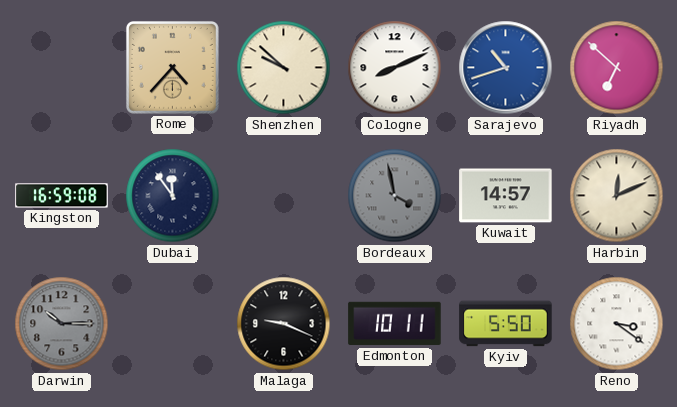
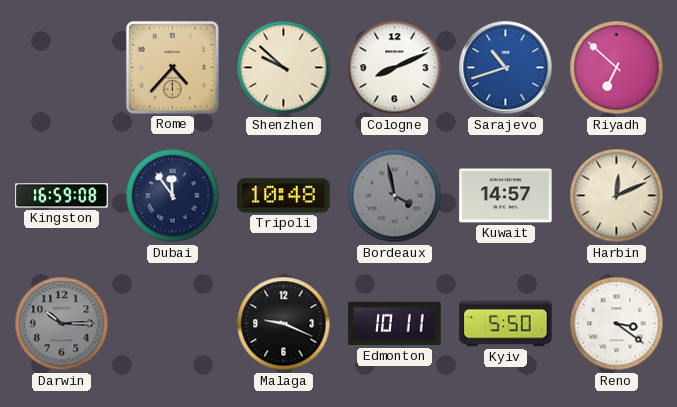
Tripoli: none -> 10:48
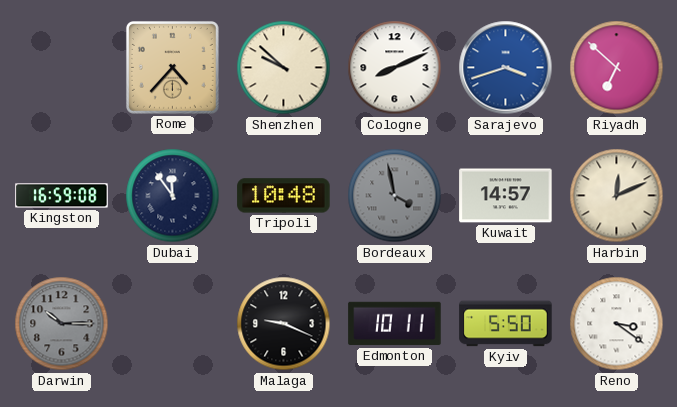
Sarajevo: 10:42 -> 3:42
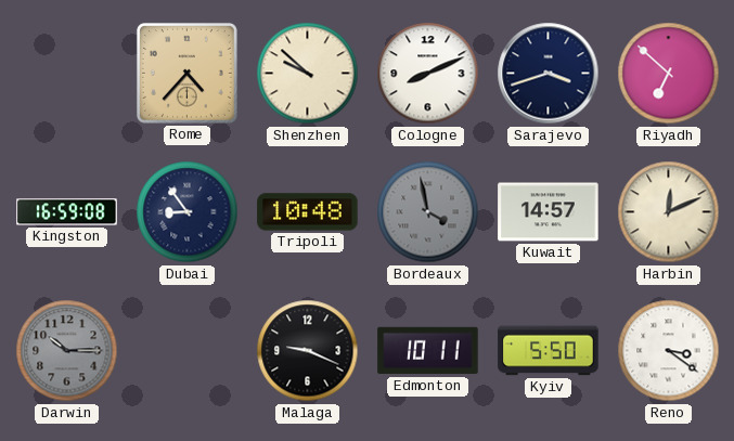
Sarajevo dial: blue -> navy
Dubai: 11:54 -> 8:54
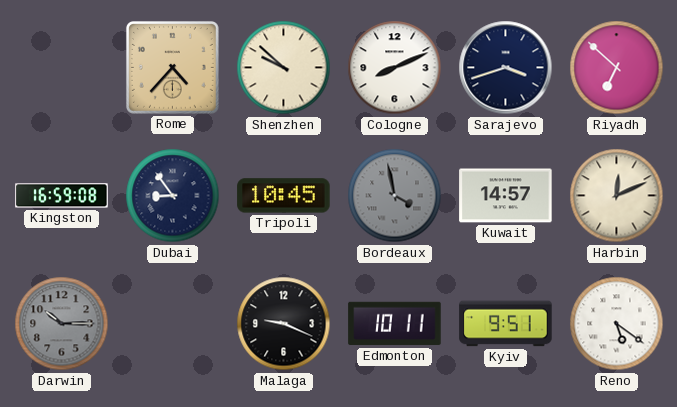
Tripoli: 10:48 -> 10:45
Kyiv: 5:50 -> 9:51
Reno: 3:21 -> 5:21
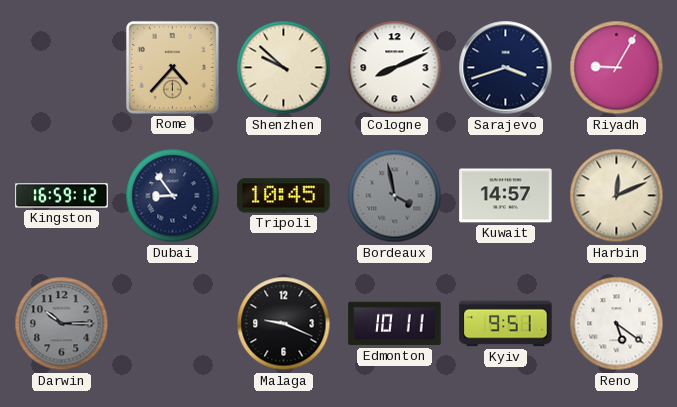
Riyadh: 6:52 -> 9:05
Kingston: 16:59:08 -> 16:59:12
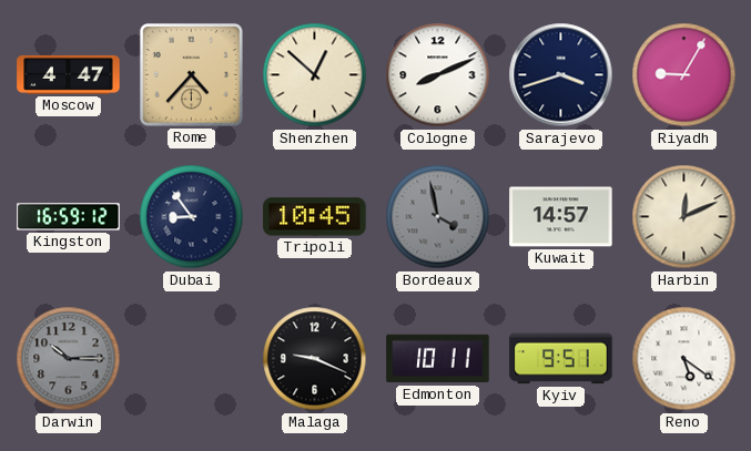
Moscow: none -> 4:47
Shenzhen: 9:52 -> 12:52
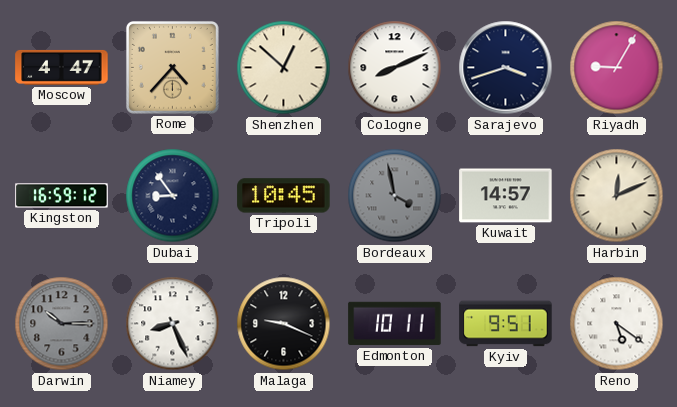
Niamey: none -> 8:26
